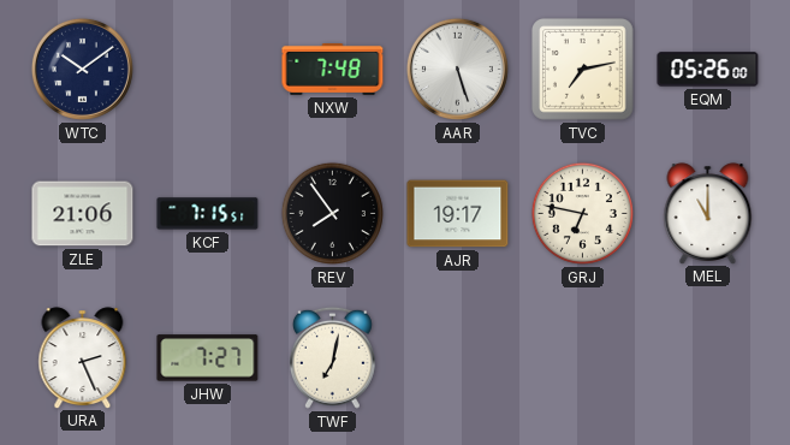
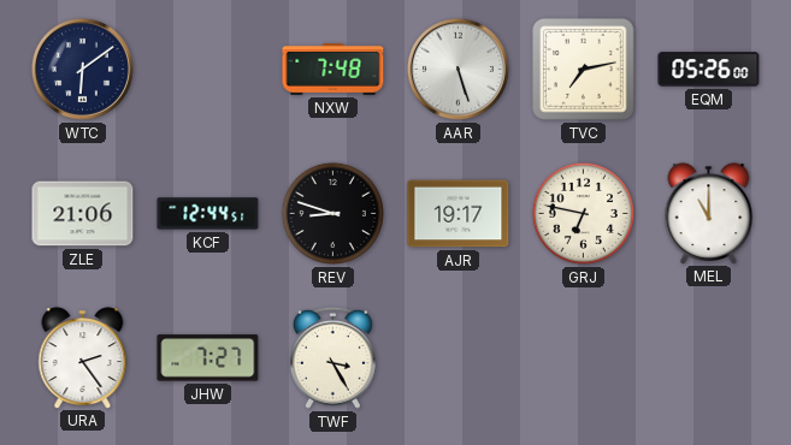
WTC: 10:09 -> 6:09
KCF: 7:15 -> 12:44
REV: 7:54 -> 8:48
URA: 2:26 -> 2:24
TWF: 7:02 -> 3:25
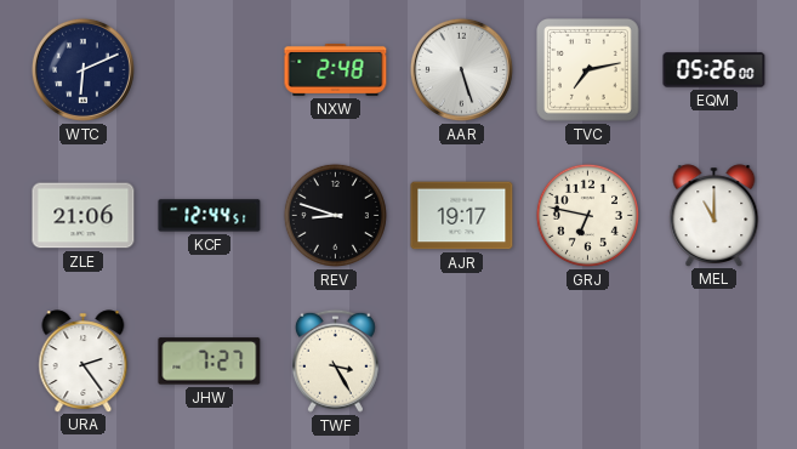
WTC: 6:09 -> 6:11
NXW: 7:48 -> 2:48
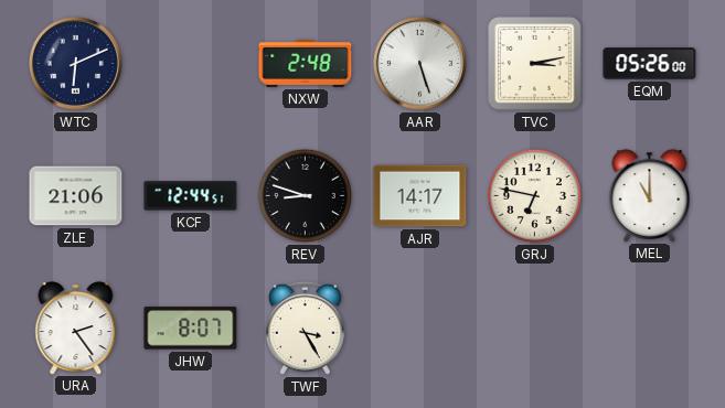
TVC: 7:13 -> 3:13
AJR: 19:17 -> 14:17
JHW: 7:27 -> 8:07
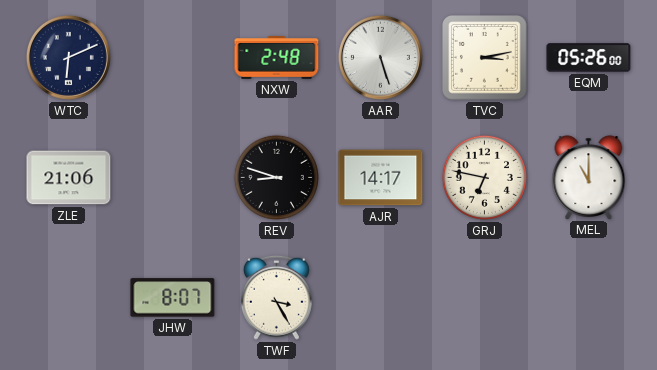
KCF: 12:44 -> none
URA: 2:24 -> none
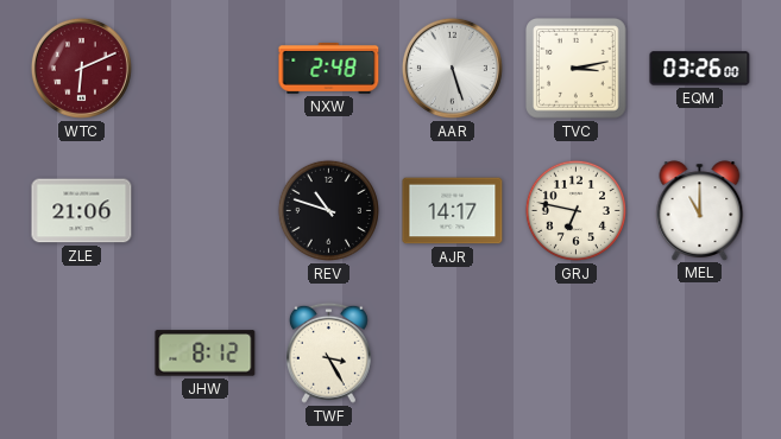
WTC dial: navy -> burgundy
EQM: 05:26 -> 03:26
REV: 8:48 -> 10:48
JHW: 8:07 -> 8:12
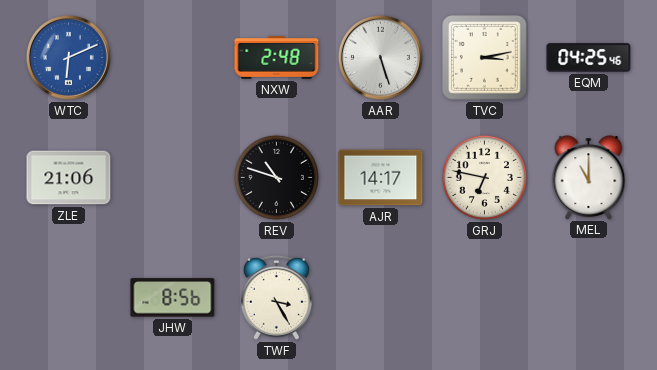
WTC dial: burgundy -> blue
EQM: 03:26 -> 04:25
JHW: 8:12 -> 8:56
